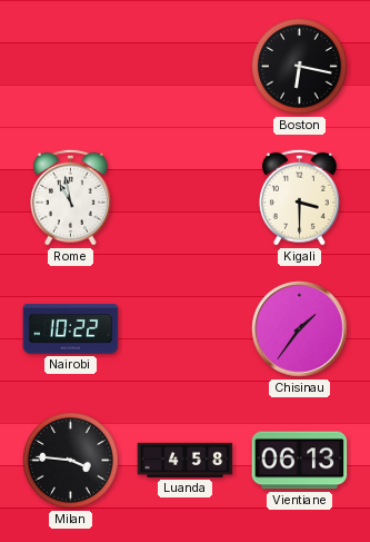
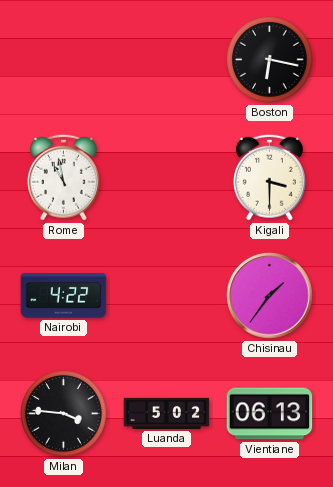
Nairobi: 10:22 -> 4:22
Luanda: 4:58 -> 5:02
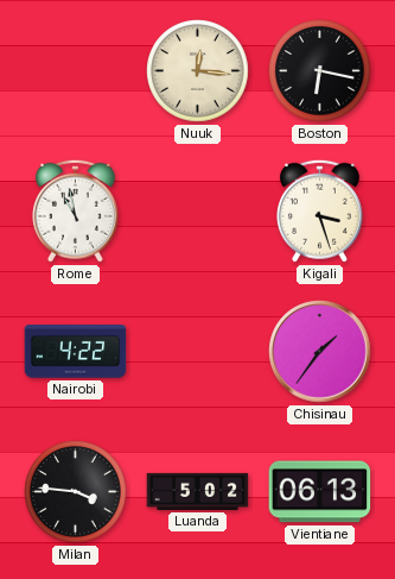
Nuuk: none -> 12:16
Kigali: 3:30 -> 3:27
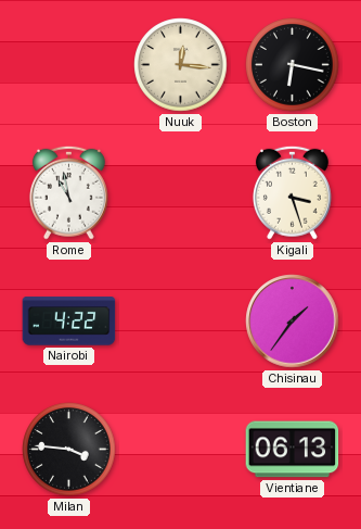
Luanda: 5:02 -> none
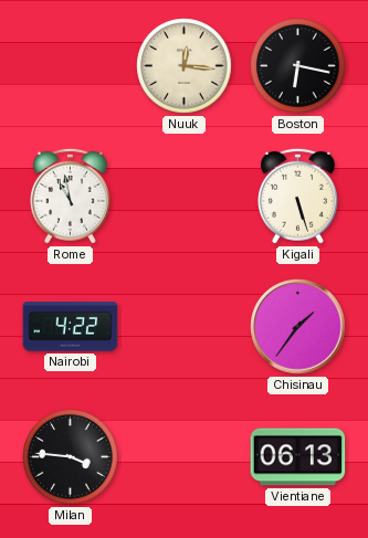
Kigali: 3:27 -> 5:27
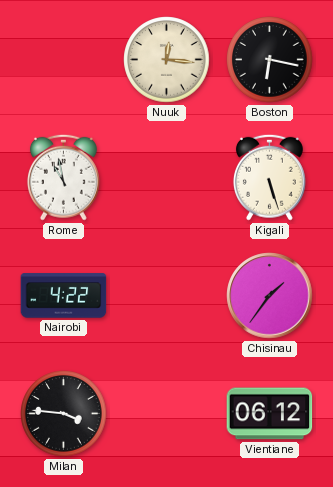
Vientiane: 06:13 -> 06:12
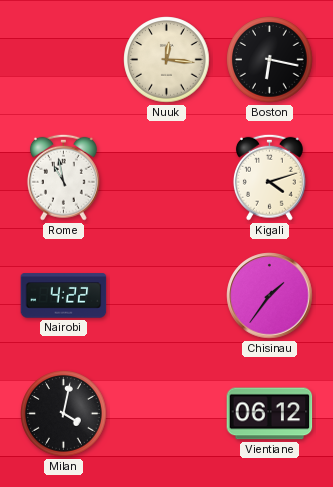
Kigali: 5:27 -> 4:12
Milan: 3:46 -> 4:02
